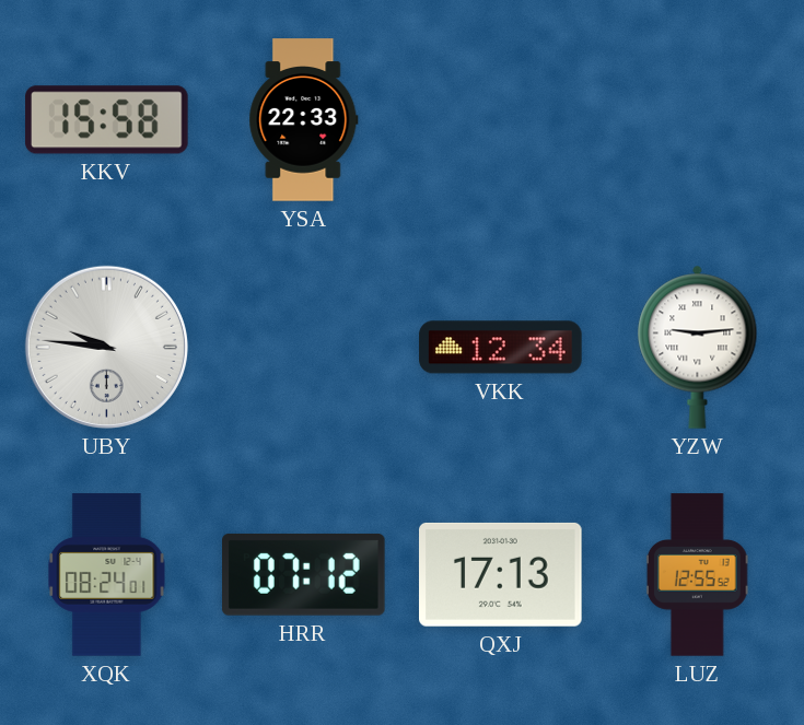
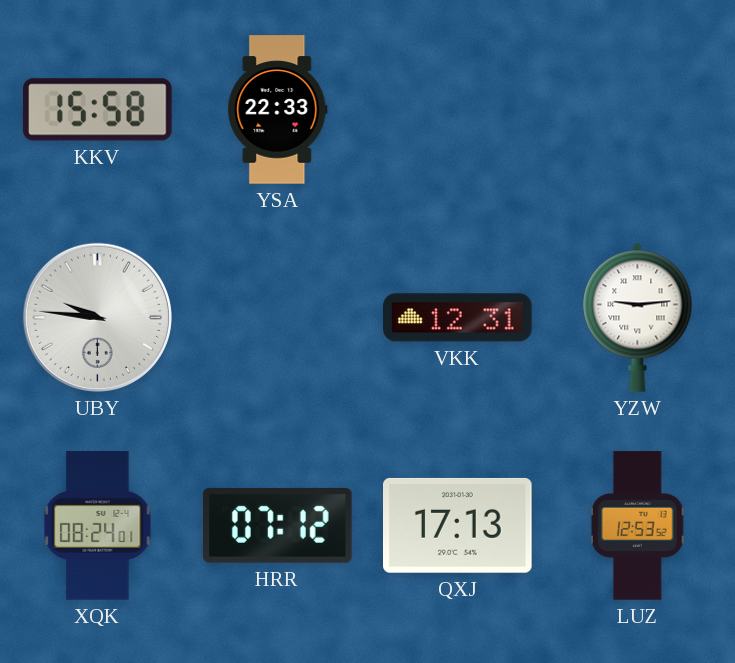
VKK: 12:34 -> 12:31
LUZ: 12:55 -> 12:53
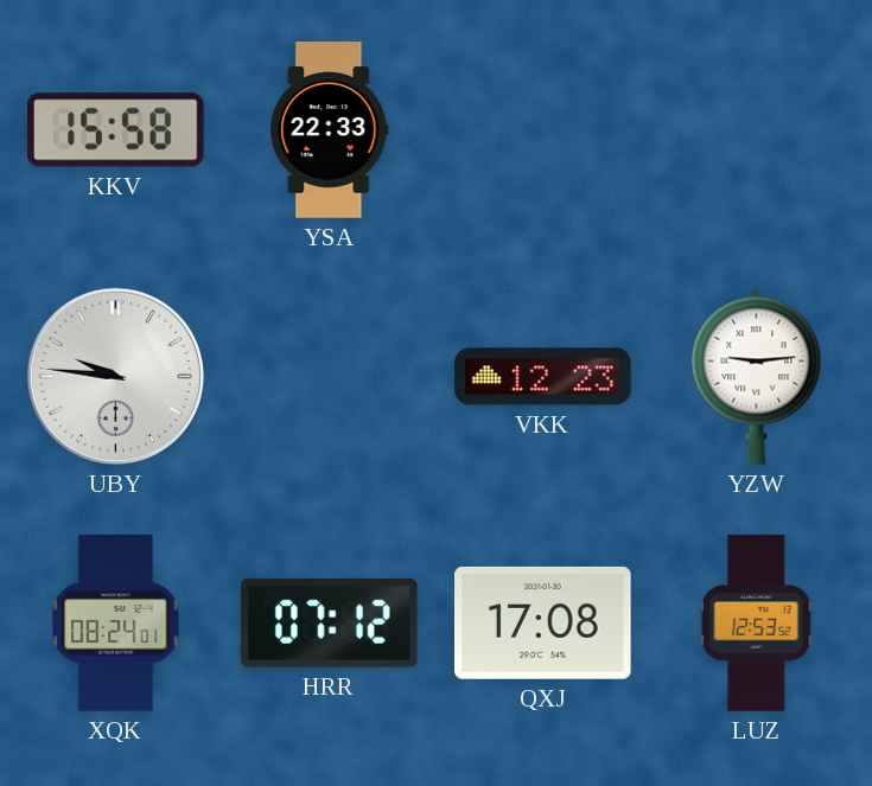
VKK: 12:31 -> 12:23
QXJ: 17:13 -> 17:08
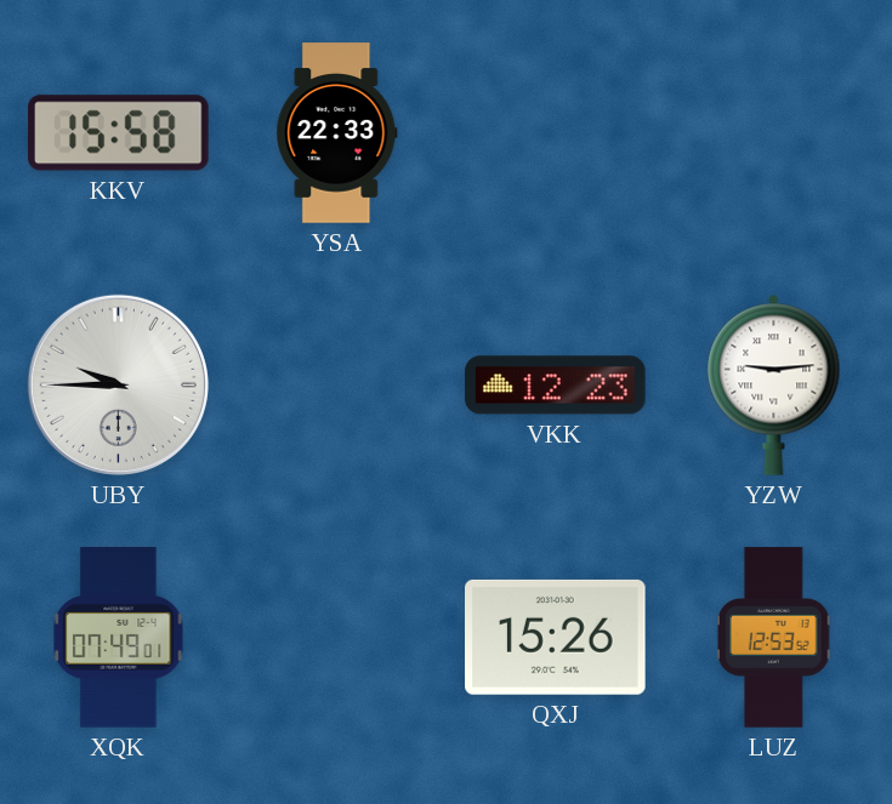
UBY: 9:46 -> 9:45
XQK: 08:24 -> 07:49
HRR: 07:12 -> none
QXJ: 17:08 -> 15:26
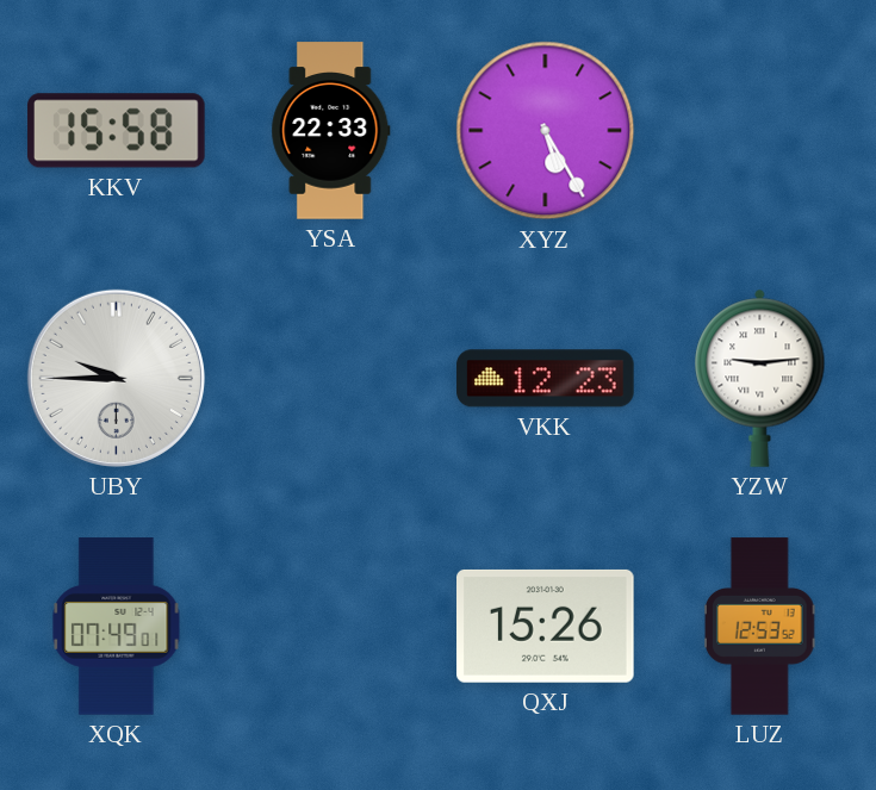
XYZ: none -> 5:25
